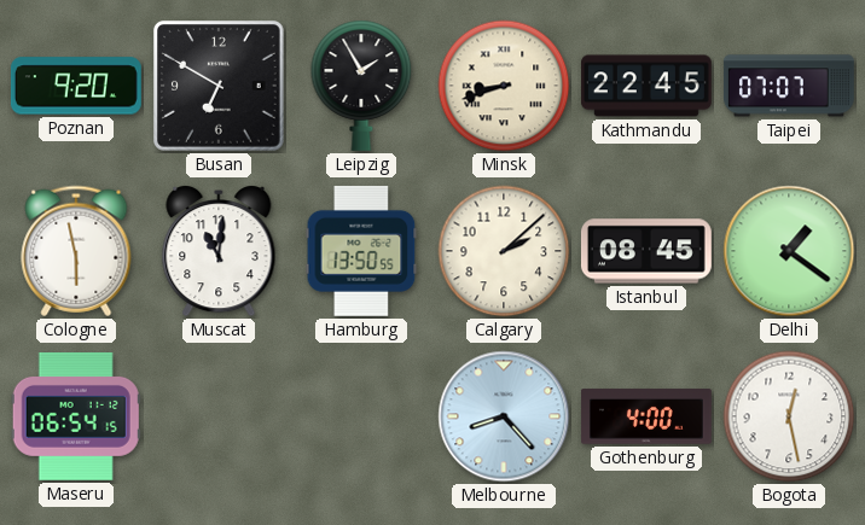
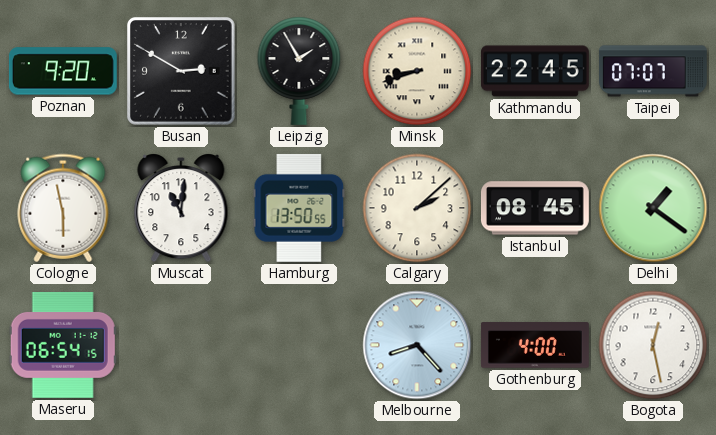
Busan: 6:50 -> 2:50
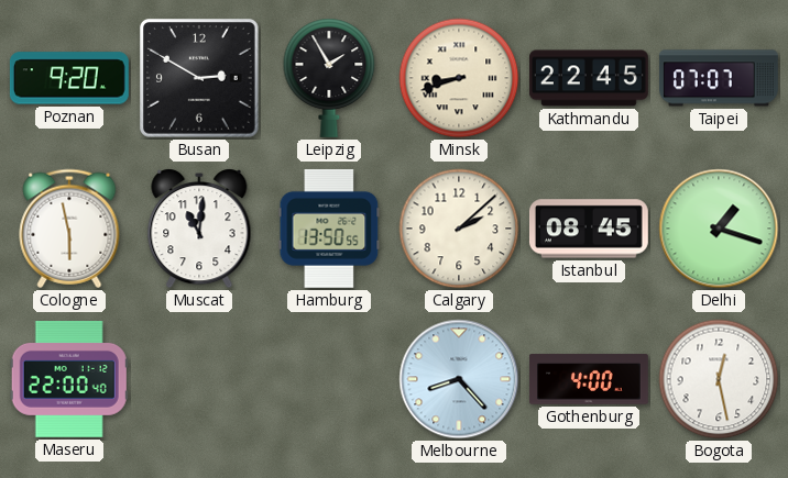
Delhi: 1:21 -> 1:18
Maseru: 06:54 -> 22:00
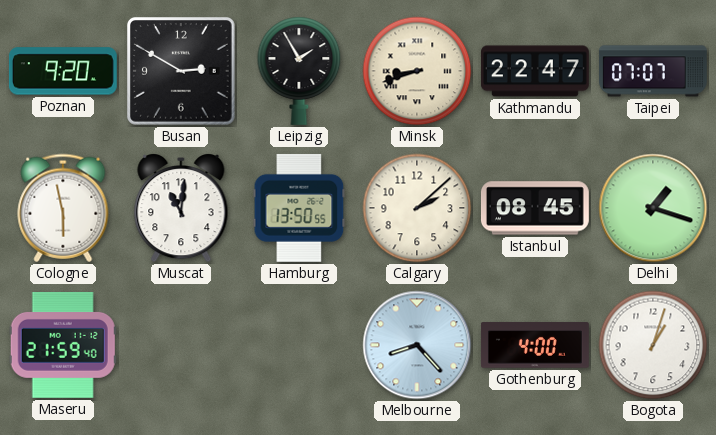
Kathmandu: 22:45 -> 22:47
Maseru: 22:00 -> 21:59
Bogota: 12:28 -> 1:03
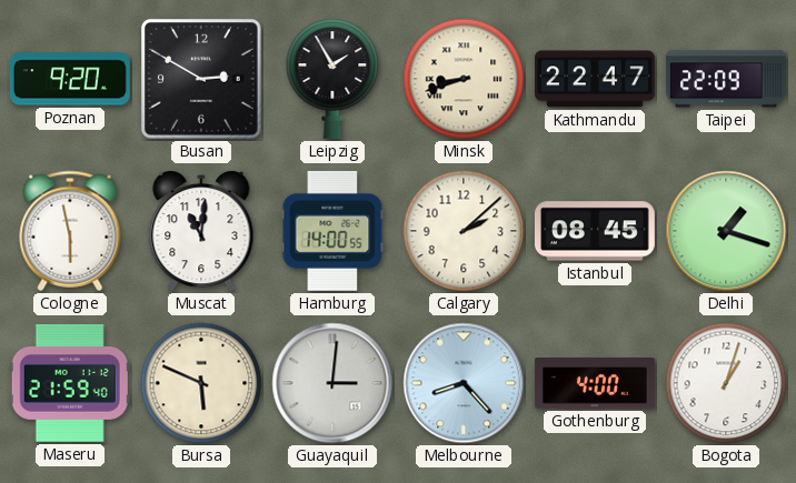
Taipei: 07:07 -> 22:09
Hamburg: 13:50 -> 14:00
Bursa: none -> 5:49
Guayaquil: none -> 3:01
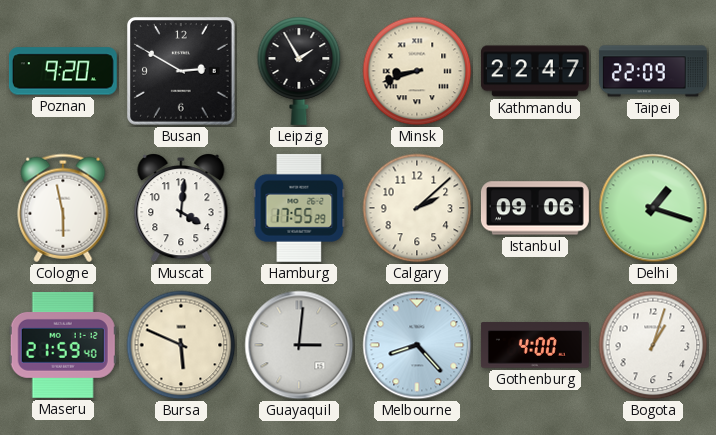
Muscat: 11:01 -> 4:01
Hamburg: 14:00 -> 17:55
Istanbul: 08:45 -> 09:06
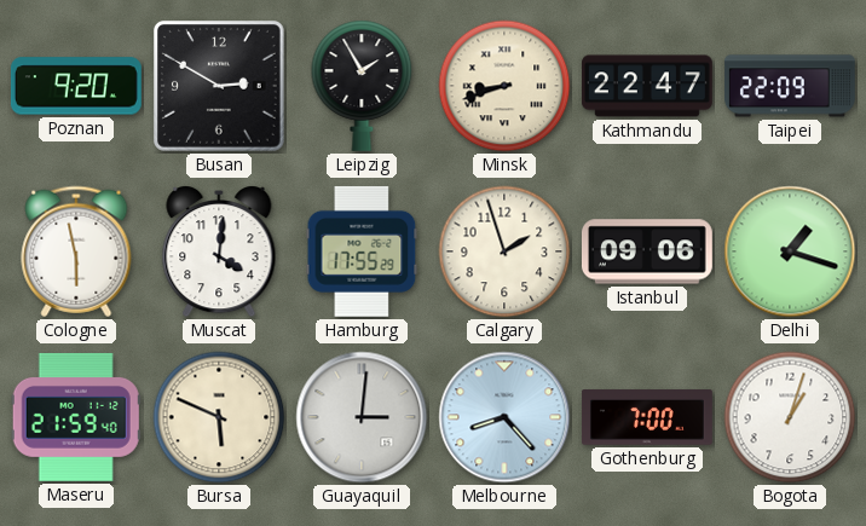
Calgary: 2:08 -> 1:57
Gothenburg: 4:00 -> 7:00
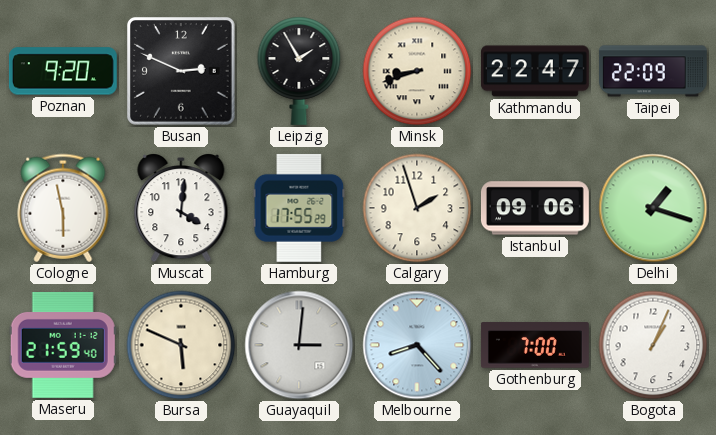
Busan: 2:50 -> 2:49
Bogota: 1:03 -> 1:04
